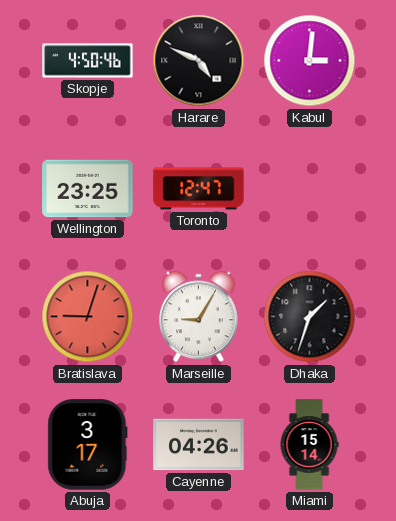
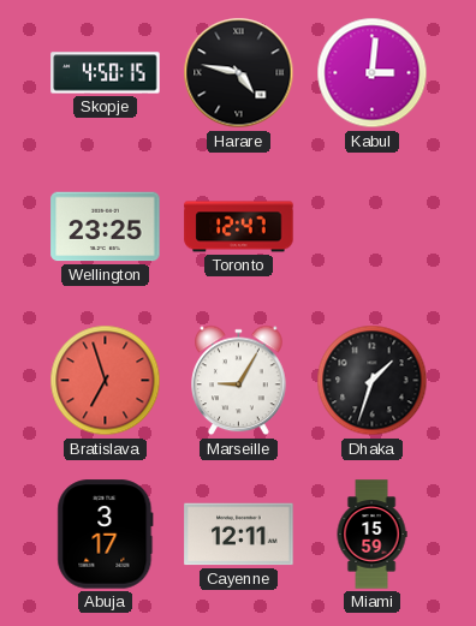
Skopje: 4:50:46 -> 4:50:15
Harare: 4:49 -> 4:47
Bratislava: 9:03 -> 6:57
Cayenne: 04:26 -> 12:11
Miami: 15:14 -> 15:59
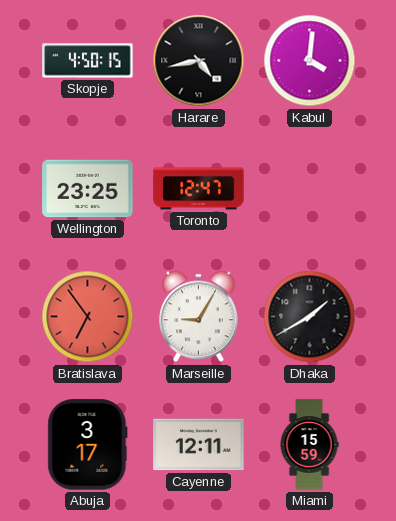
Harare: 4:47 -> 4:43
Kabul: 3:01 -> 4:01
Bratislava: 6:57 -> 6:54
Dhaka: 1:33 -> 1:40
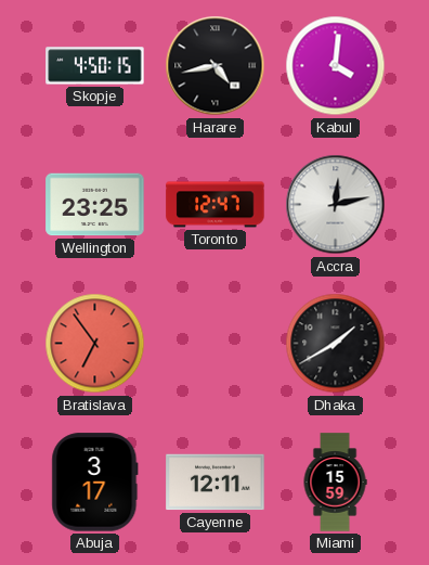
Accra: none -> 12:13
Marseille: 9:05 -> none
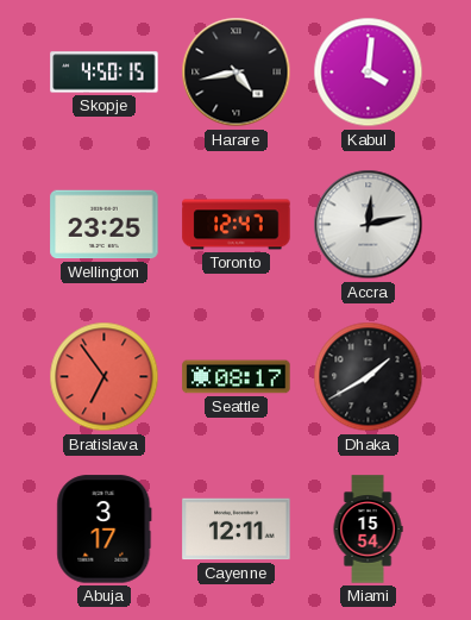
Seattle: none -> 08:17
Miami: 15:59 -> 15:54
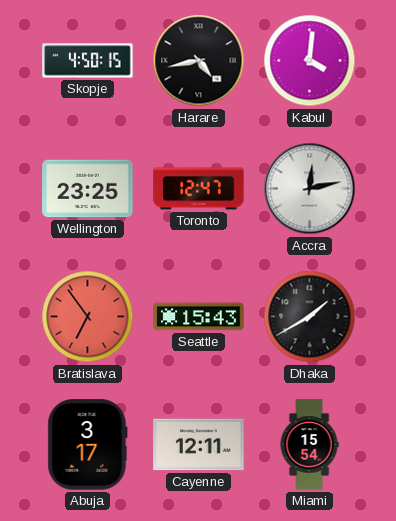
Seattle: 08:17 -> 15:43
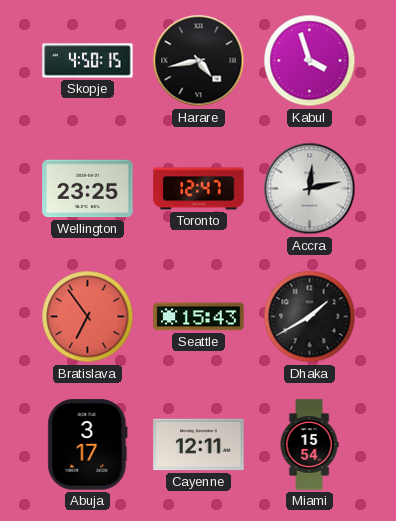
Kabul: 4:01 -> 3:57
